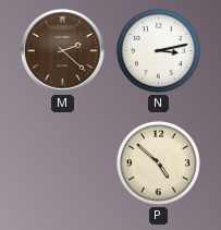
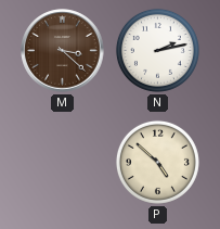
M: 2:22 -> 3:22
N: 3:13 -> 2:13
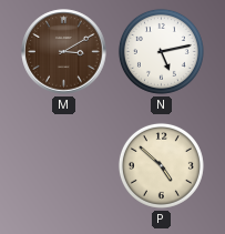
M: 3:22 -> 3:10
N: 2:13 -> 5:13
